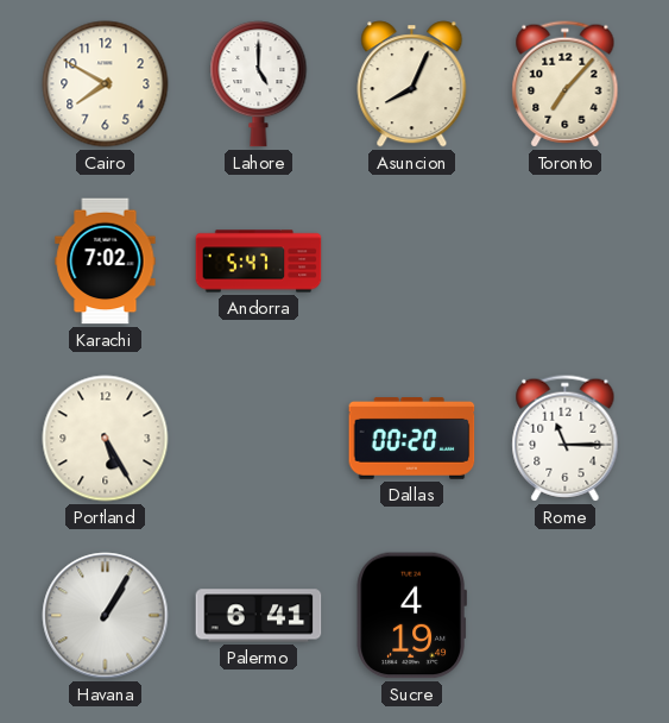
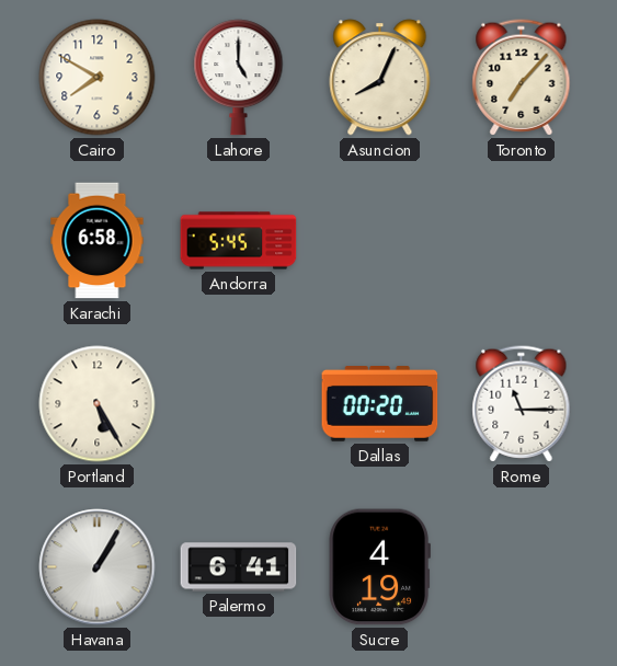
Karachi: 7:02 -> 6:58
Andorra: 5:47 -> 5:45
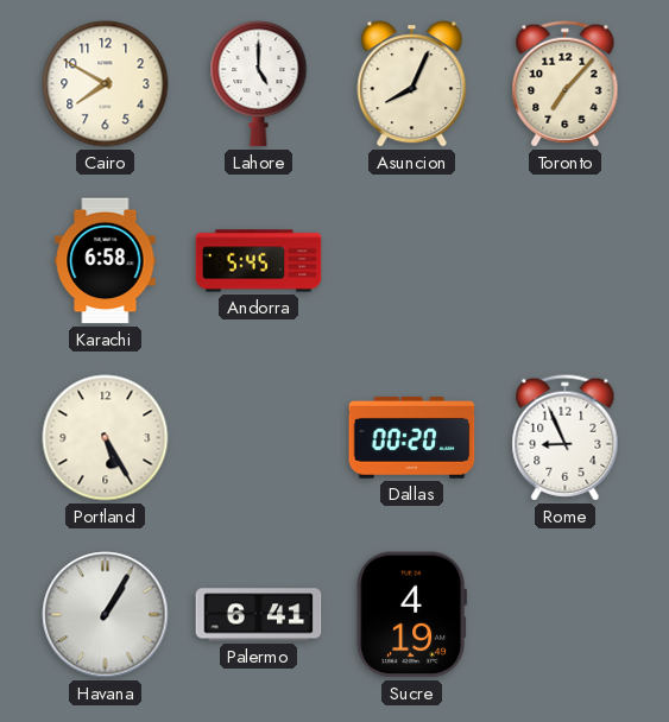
Rome: 11:15 -> 8:56
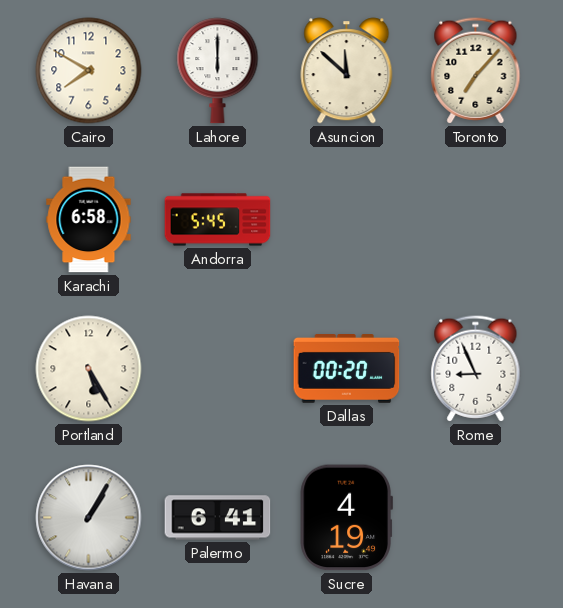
Lahore: 5:00 -> 6:00
Asuncion: 8:04 -> 11:52
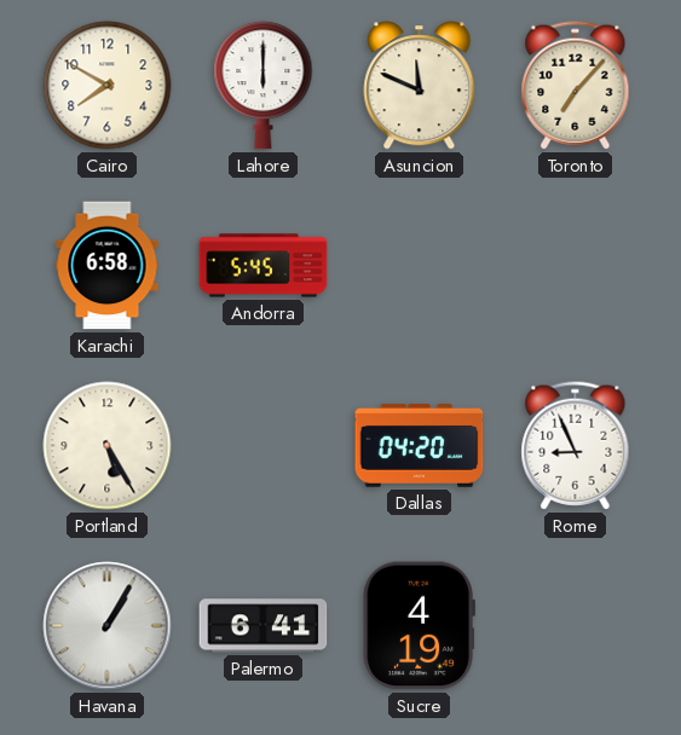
Asuncion: 11:52 -> 11:49
Dallas: 00:20 -> 04:20
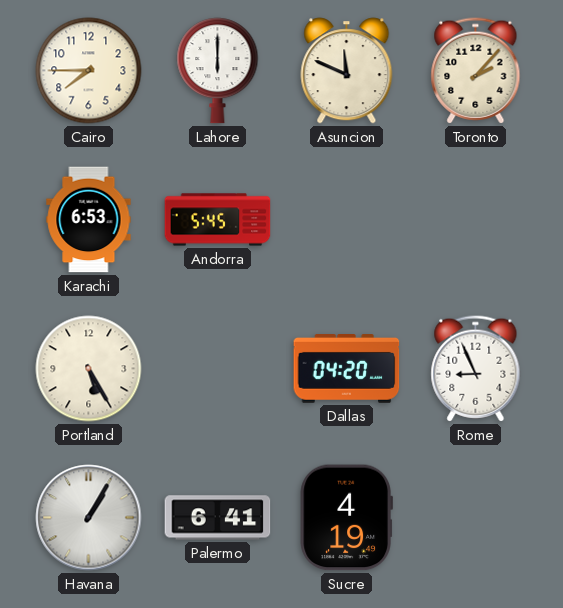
Cairo: 7:50 -> 7:45
Toronto: 7:07 -> 2:07
Karachi: 6:58 -> 6:53
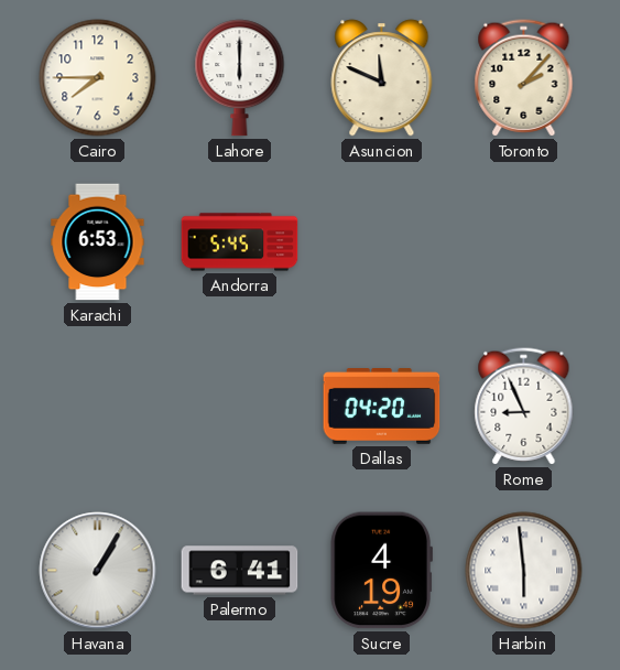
Portland: 5:25 -> none
Harbin: none -> 5:59
